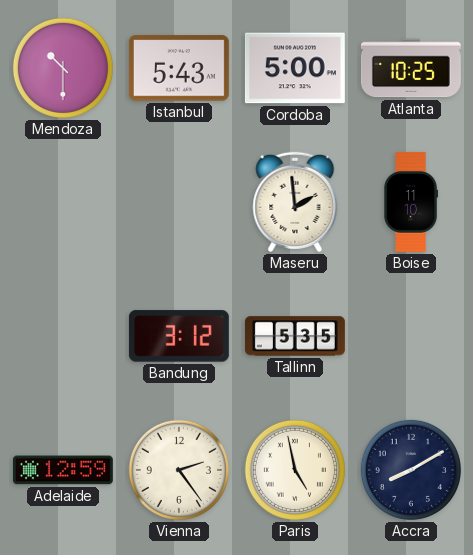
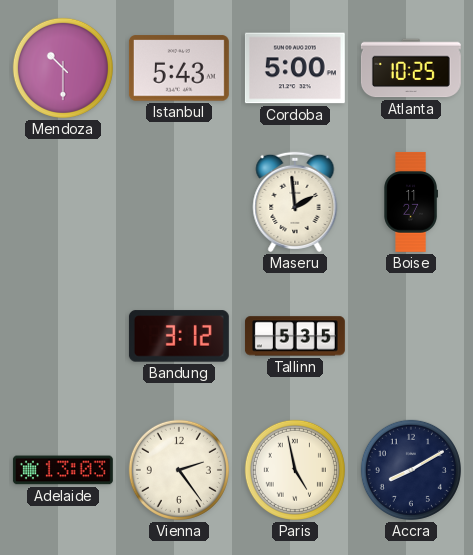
Boise: 11:10 -> 11:27
Adelaide: 12:59 -> 13:03
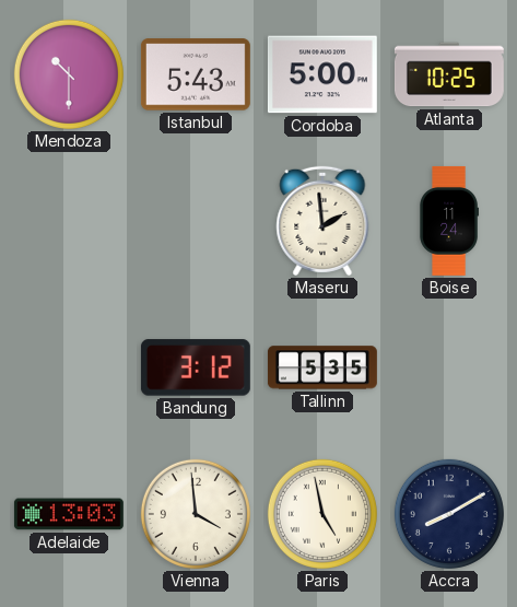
Boise: 11:27 -> 11:24
Vienna: 2:24 -> 3:59
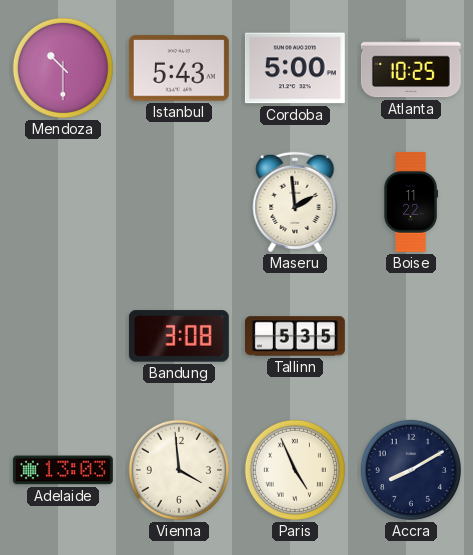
Boise: 11:24 -> 11:22
Bandung: 3:12 -> 3:08
Paris: 4:58 -> 4:56
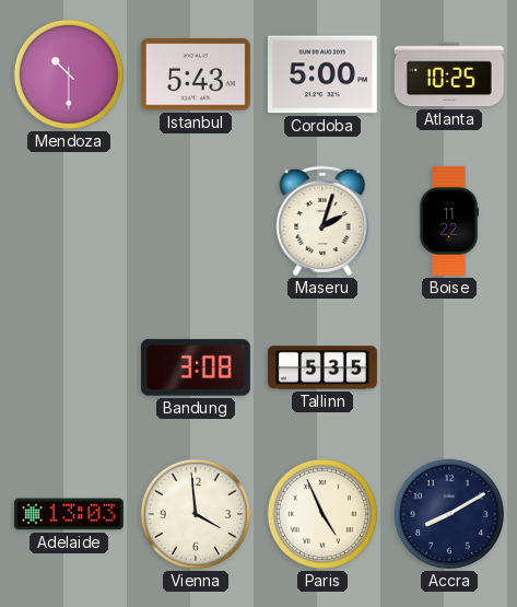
Maseru: 1:59 -> 2:03
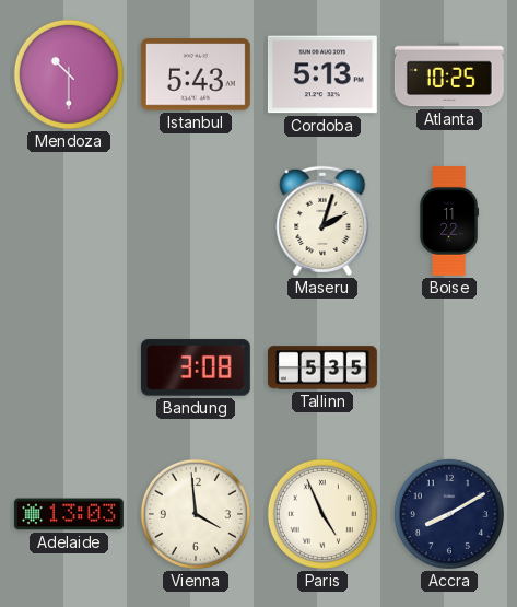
Cordoba: 5:00 -> 5:13
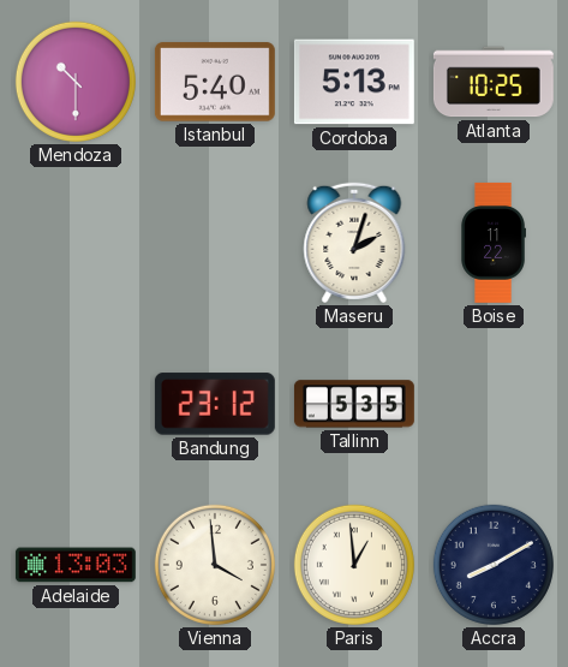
Istanbul: 5:43 -> 5:40
Bandung: 3:08 -> 23:12
Paris: 4:56 -> 12:59
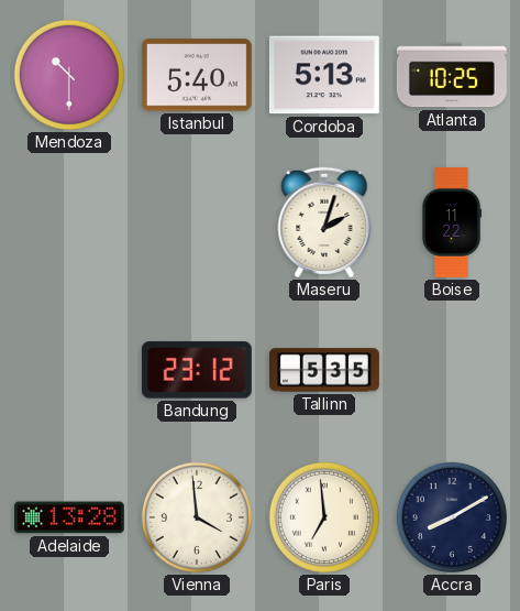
Adelaide: 13:03 -> 13:28
Paris: 12:59 -> 6:59
